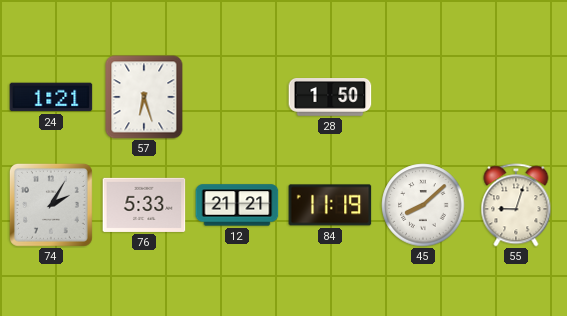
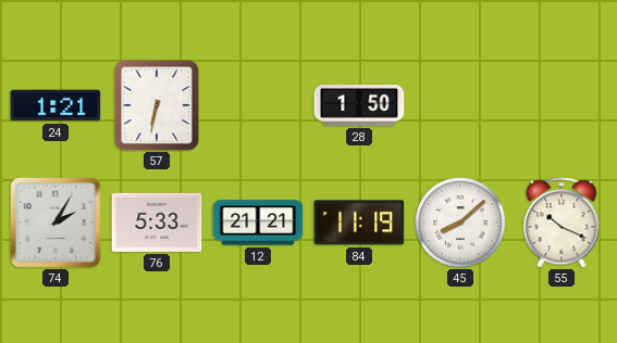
57: 6:27 -> 6:32
55: 9:03 -> 10:19
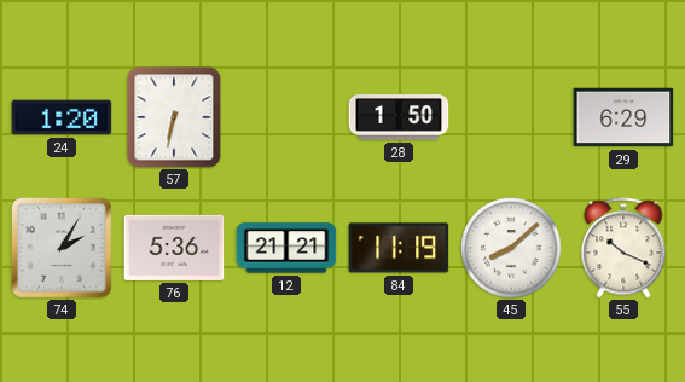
24: 1:21 -> 1:20
29: none -> 6:29
76: 5:33 -> 5:36
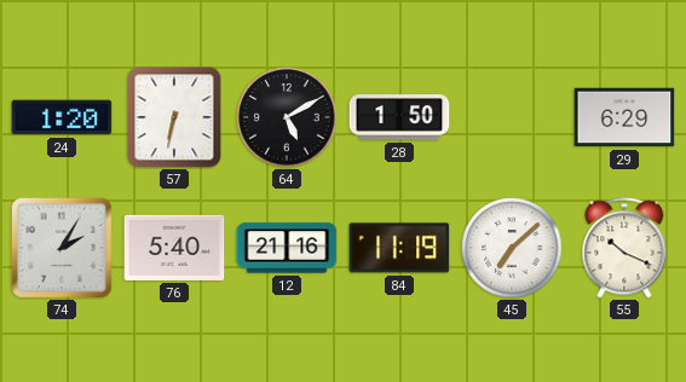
64: none -> 5:10
76: 5:36 -> 5:40
12: 21:21 -> 21:16
45: 8:08 -> 7:08
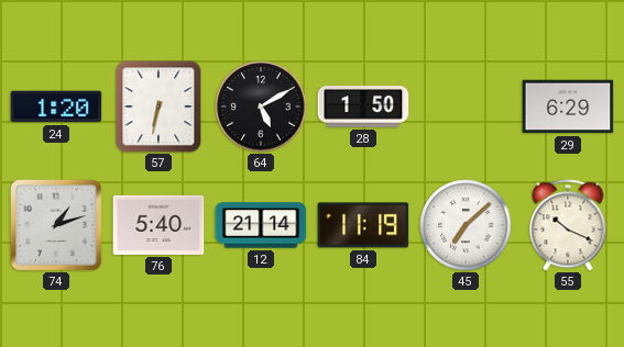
74: 2:05 -> 1:12
12: 21:16 -> 21:14
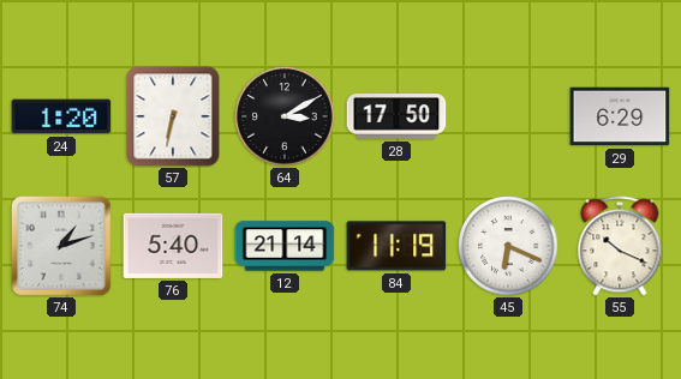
64: 5:10 -> 3:10
28: 1:50 -> 17:50
45: 7:08 -> 6:19
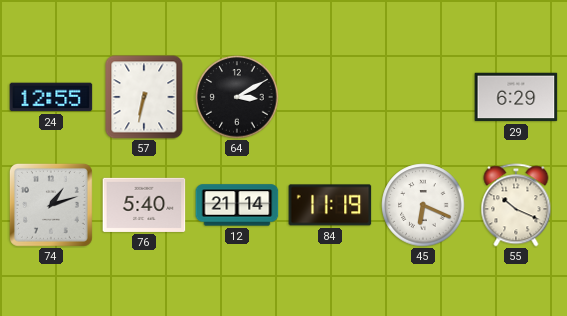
24: 1:20 -> 12:55
28: 17:50 -> none
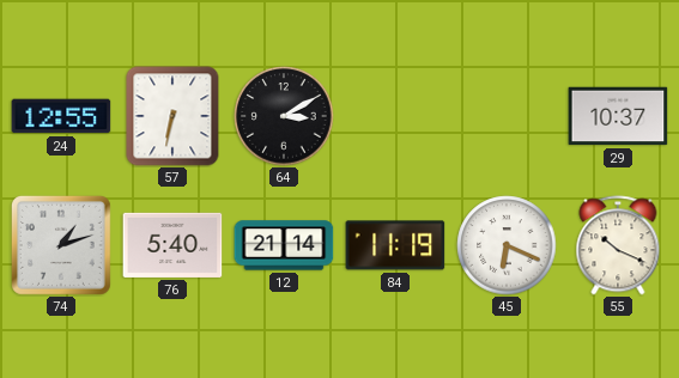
29: 6:29 -> 10:37
